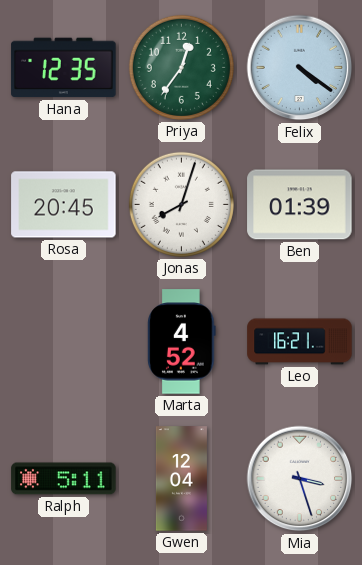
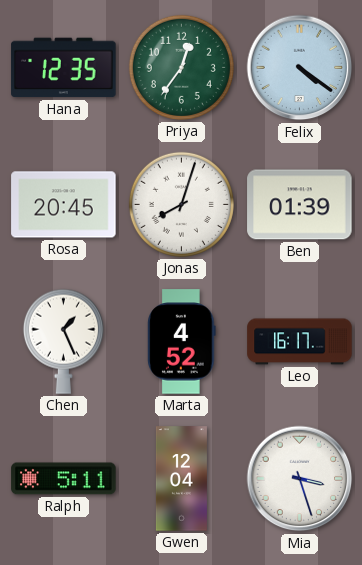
Chen: none -> 1:26
Leo: 16:21 -> 16:17
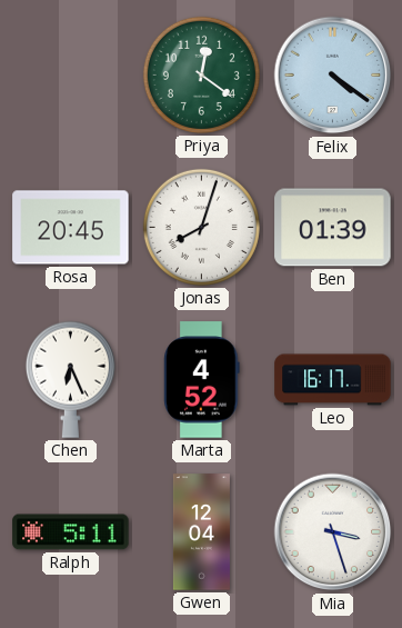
Hana: 12:35 -> none
Priya: 12:36 -> 12:21
Chen: 1:26 -> 6:26
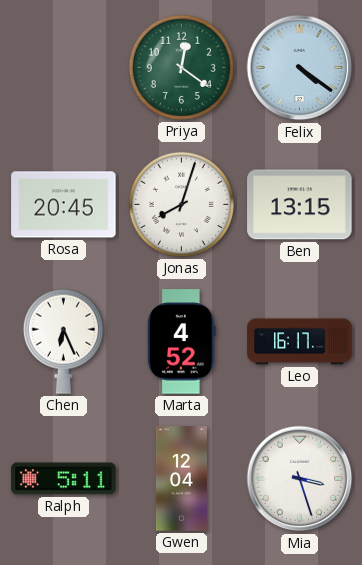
Ben: 01:39 -> 13:15
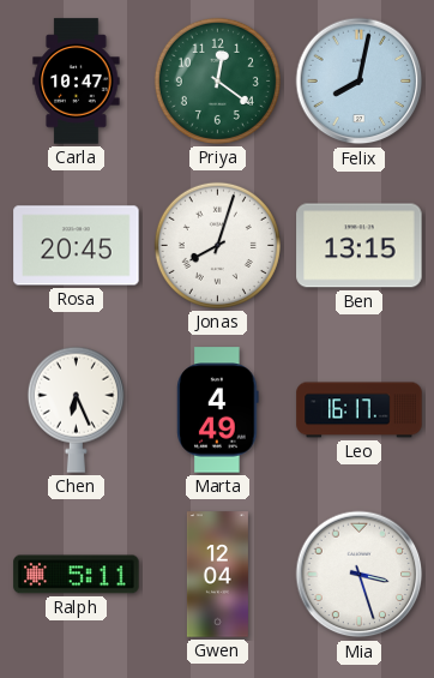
Carla: none -> 10:47
Felix: 4:21 -> 8:02
Marta: 4:52 -> 4:49
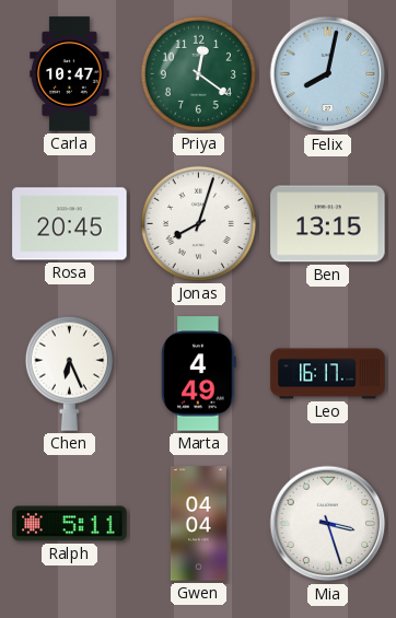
Gwen: 12:04 -> 04:04
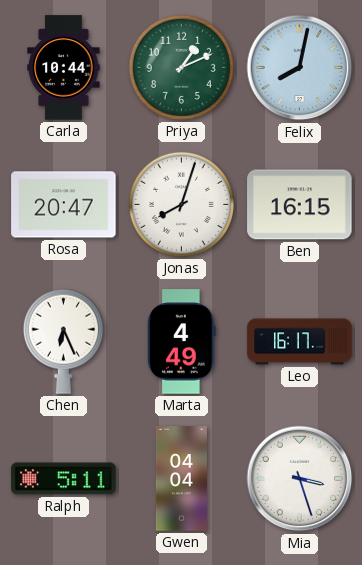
Carla: 10:47 -> 10:44
Priya: 12:21 -> 1:11
Rosa: 20:45 -> 20:47
Ben: 13:15 -> 16:15
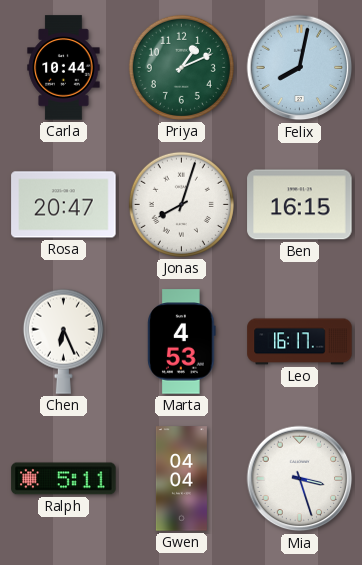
Marta: 4:49 -> 4:53
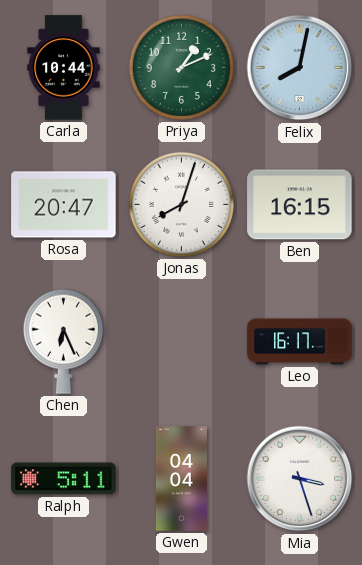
Marta: 4:53 -> none
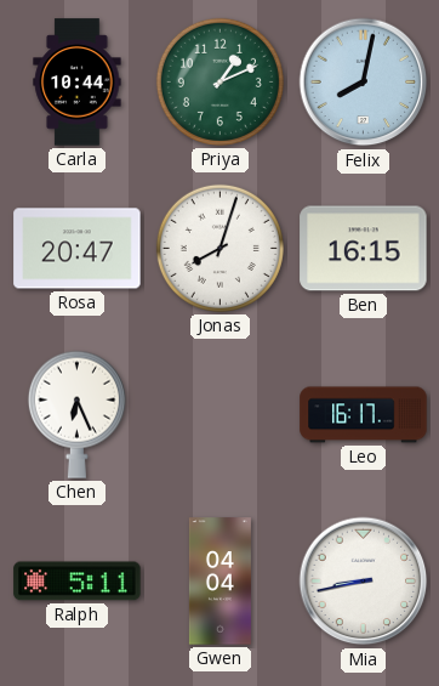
Mia: 3:27 -> 8:43
